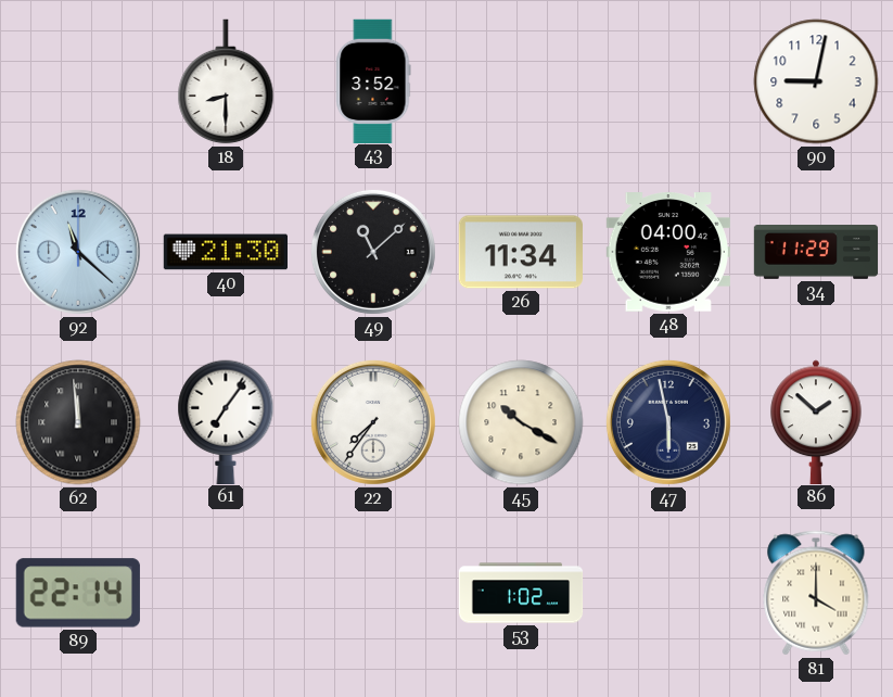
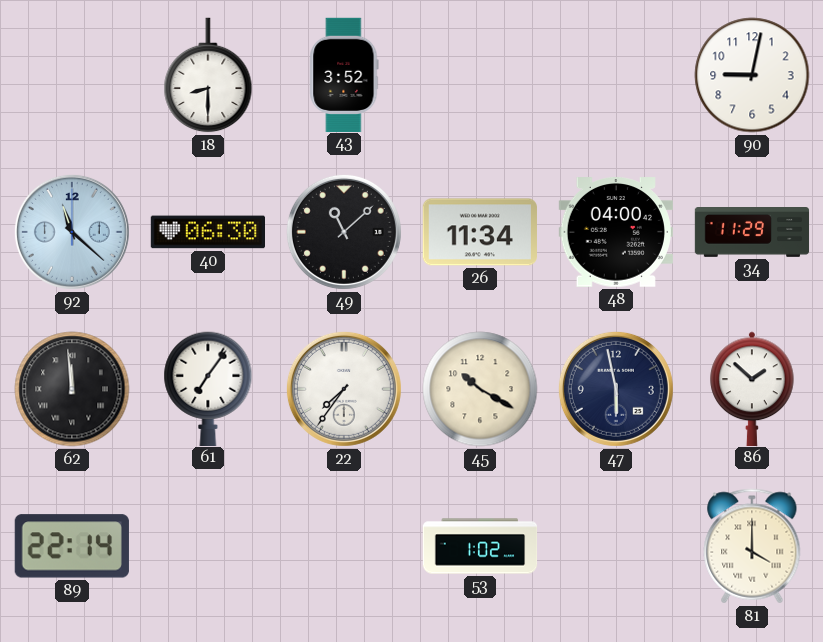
40: 21:30 -> 06:30
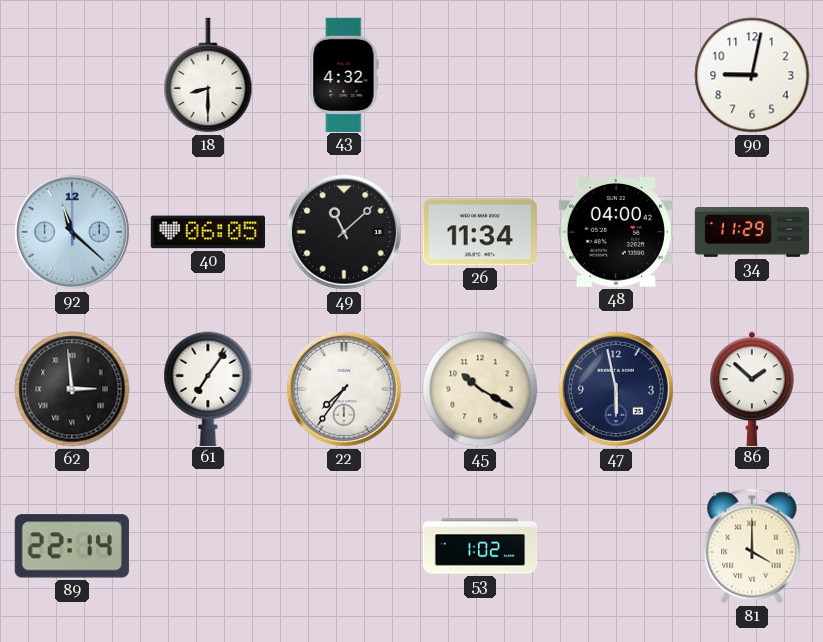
43: 3:52 -> 4:32
40: 06:30 -> 06:05
62: 11:59 -> 2:59
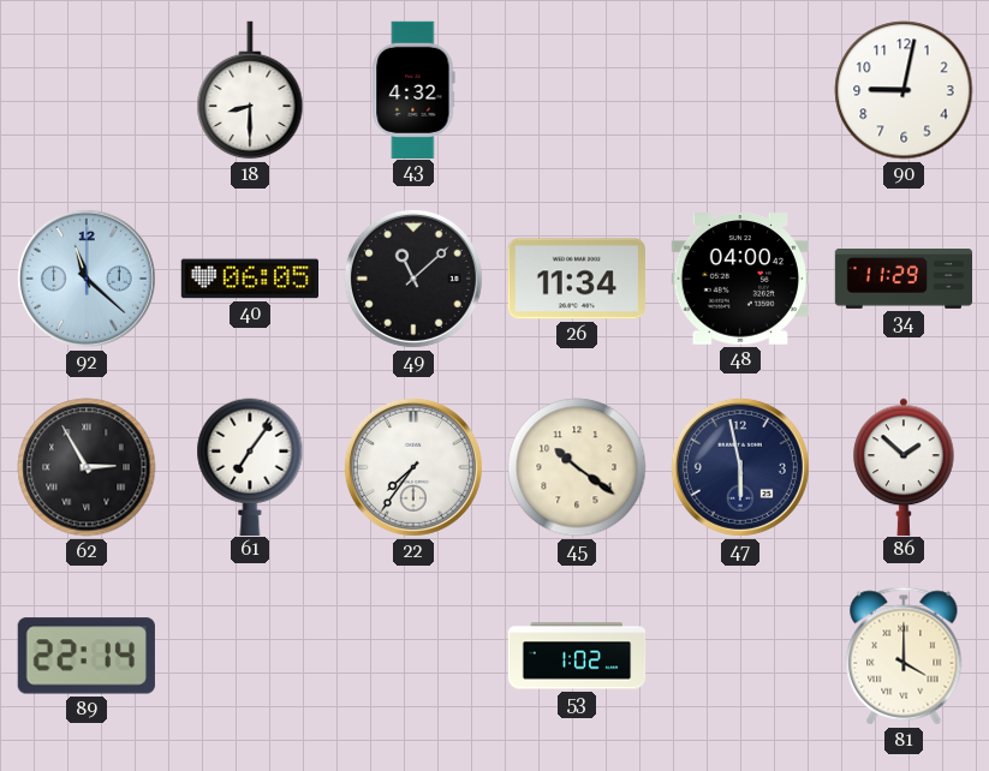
62: 2:59 -> 2:55
45: 10:20 -> 10:21
